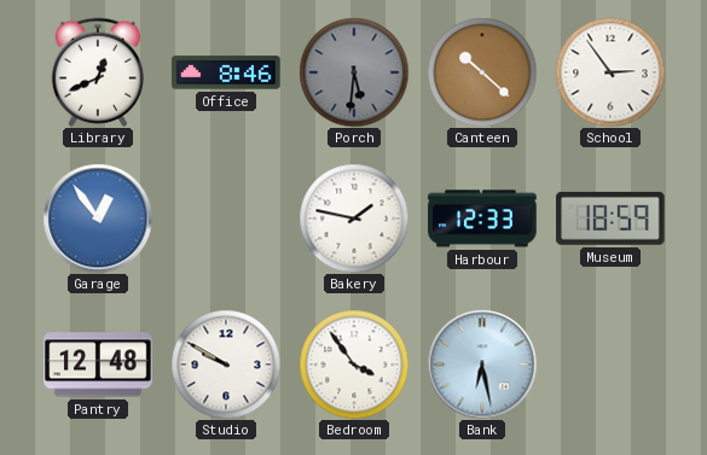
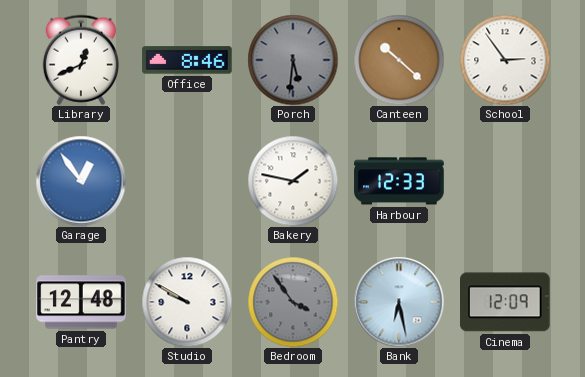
Museum: 18:59 -> none
Bedroom dial: white -> grey
Cinema: none -> 12:09
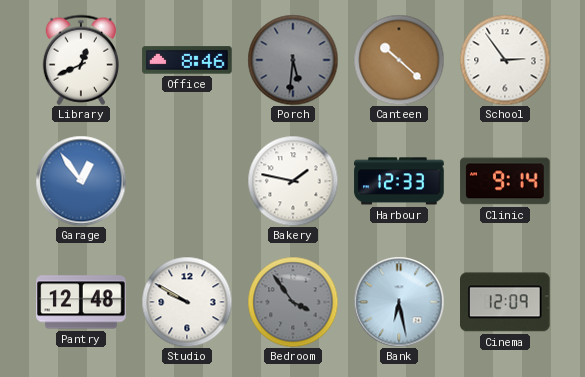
Clinic: none -> 9:14
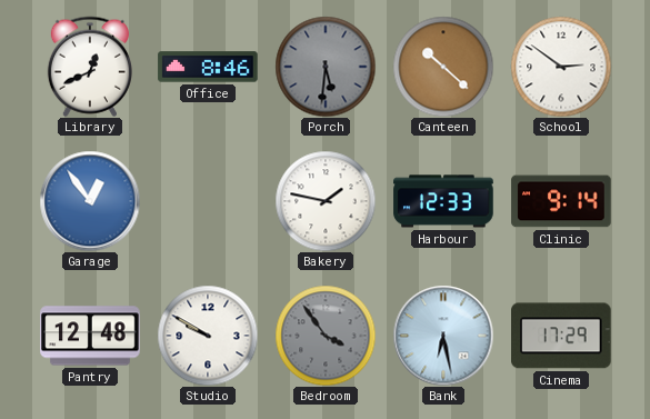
School: 2:54 -> 2:51
Cinema: 12:09 -> 17:29
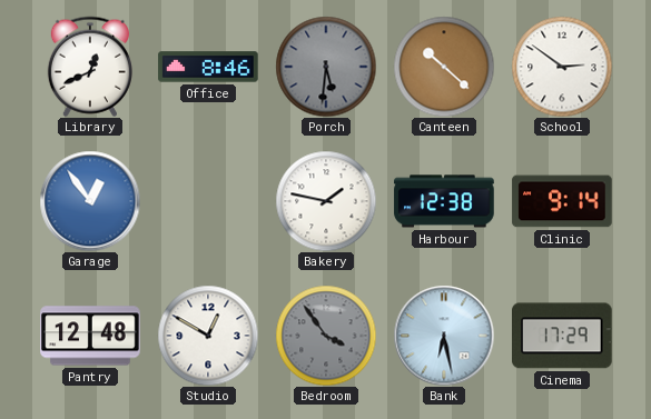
Harbour: 12:33 -> 12:38
Studio: 9:50 -> 12:50
